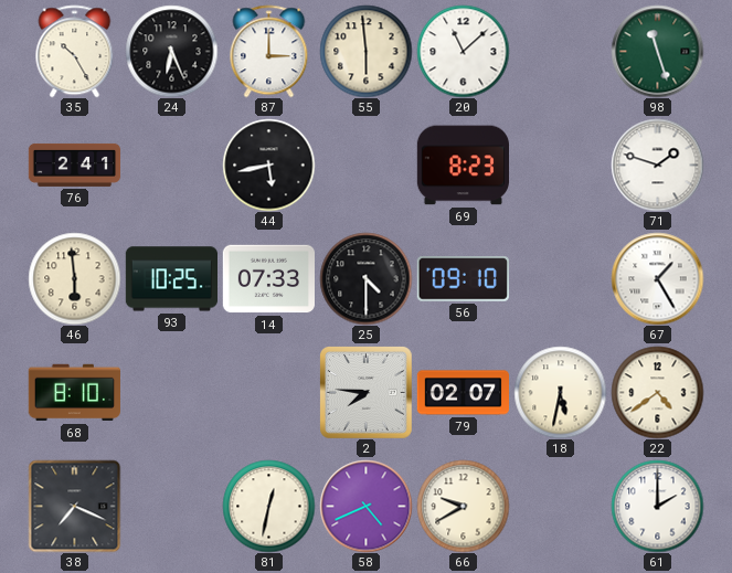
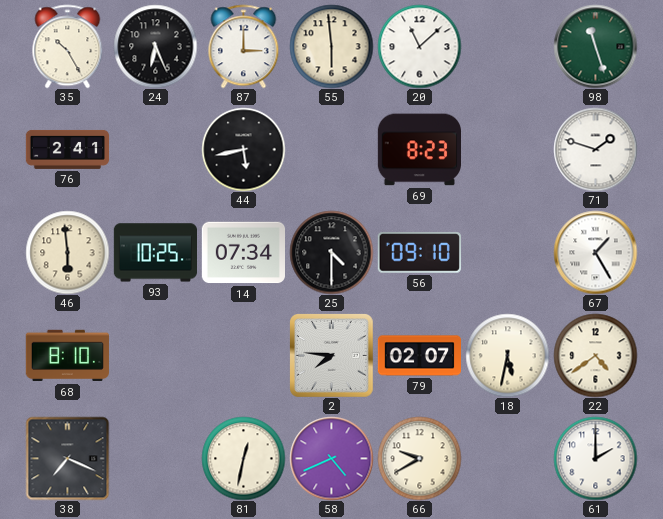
14: 07:33 -> 07:34
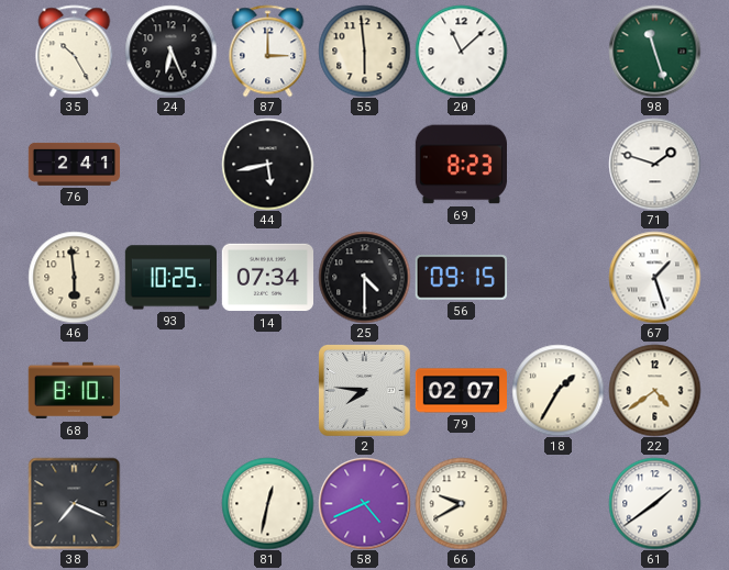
56: 09:10 -> 09:15
67: 1:25 -> 1:27
18: 5:32 -> 1:35
61: 2:00 -> 1:39
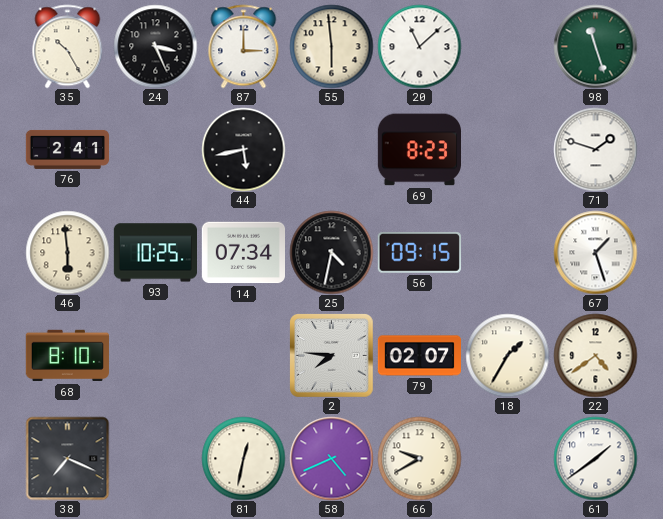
24: 6:26 -> 3:26
25: 4:30 -> 4:32
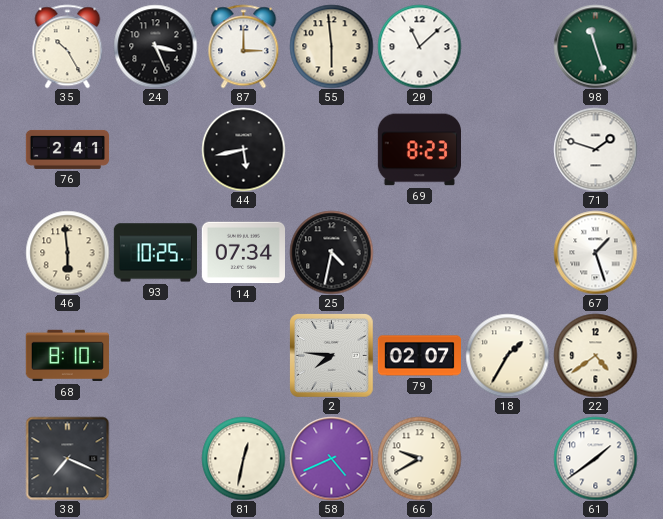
56: 09:15 -> none
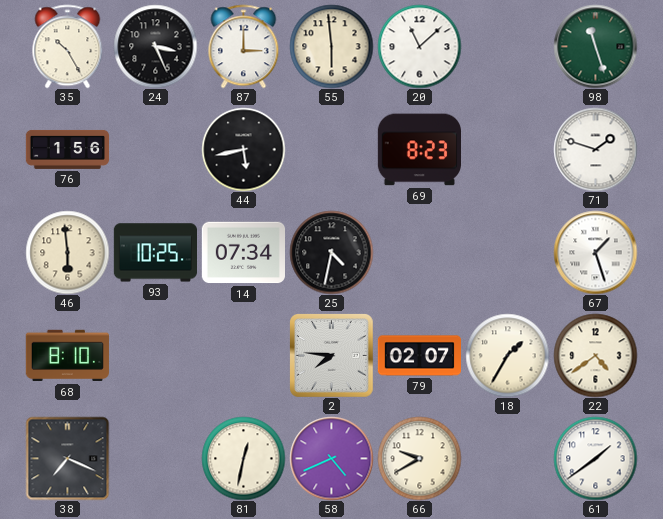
76: 2:41 -> 1:56
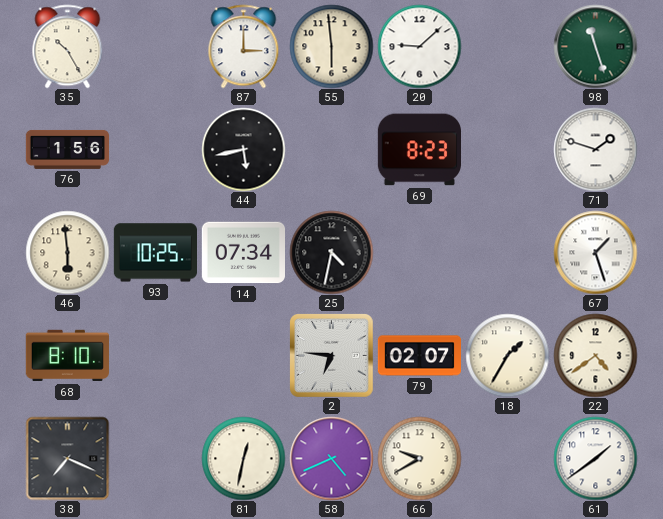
24: 3:26 -> none
20: 11:08 -> 9:08
2: 7:46 -> 6:46
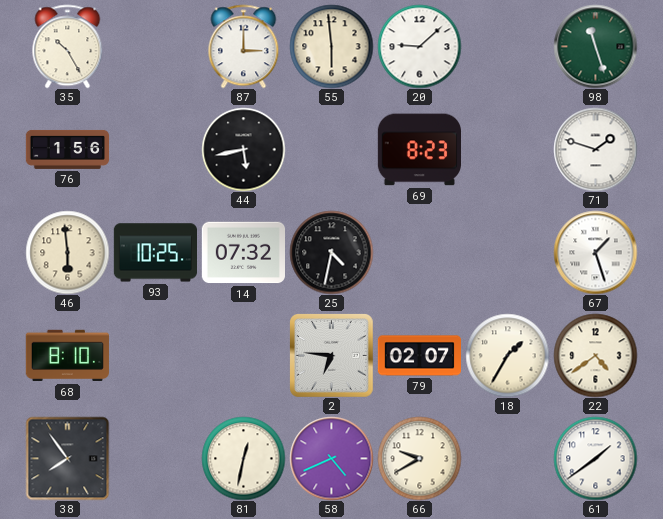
14: 07:34 -> 07:32
38: 7:19 -> 7:54
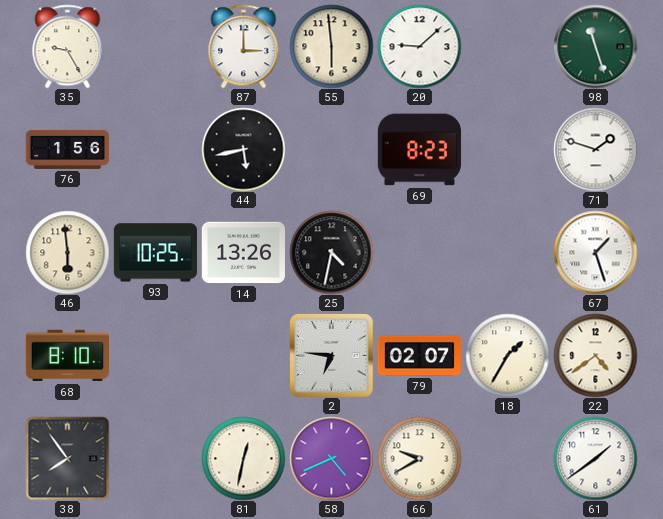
35: 10:25 -> 9:25
14: 07:32 -> 13:26
